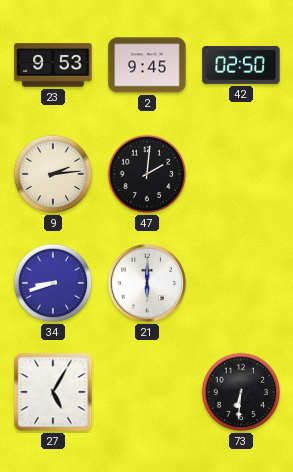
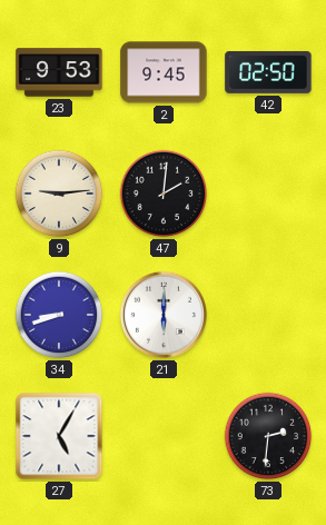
9: 2:14 -> 9:14
73: 6:31 -> 2:31
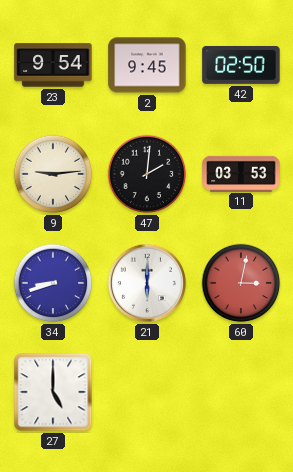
23: 9:53 -> 9:54
11: none -> 03:53
60: none -> 3:02
27: 5:05 -> 5:00
73: 2:31 -> none
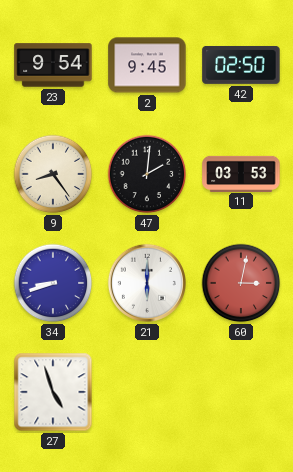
9: 9:14 -> 8:24
27: 5:00 -> 4:57
